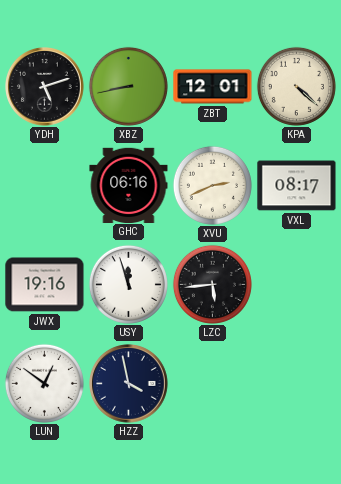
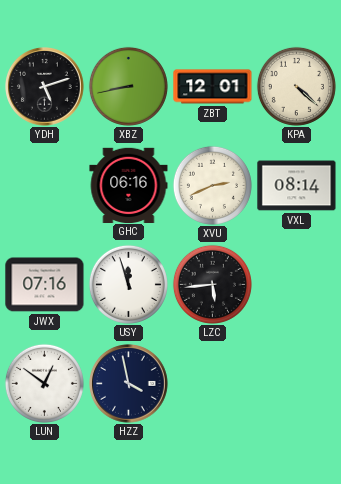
VXL: 08:17 -> 08:14
JWX: 19:16 -> 07:16
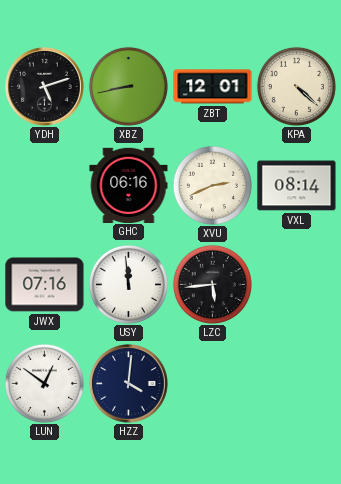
USY: 11:57 -> 11:59
HZZ: 3:58 -> 4:01
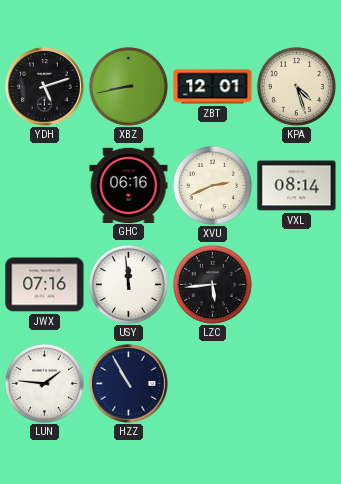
KPA: 4:22 -> 4:27
LUN: 12:51 -> 1:46
HZZ: 4:01 -> 10:55
